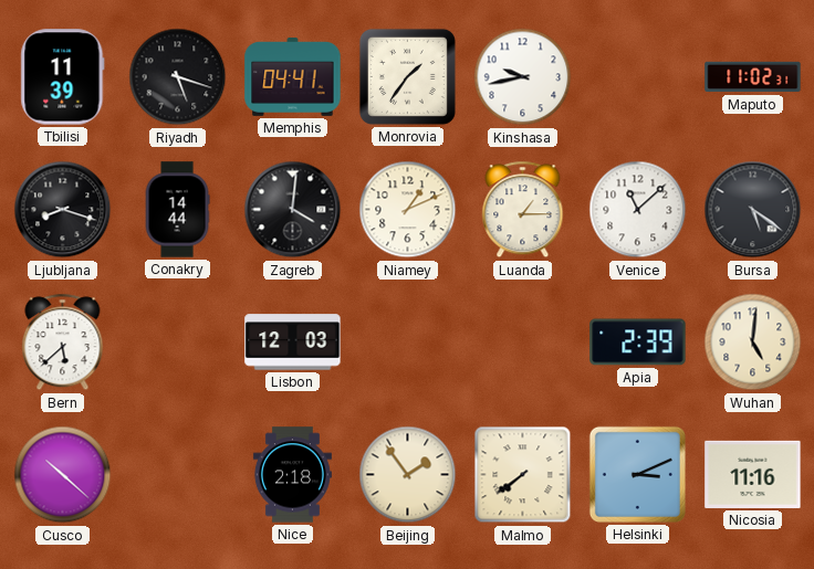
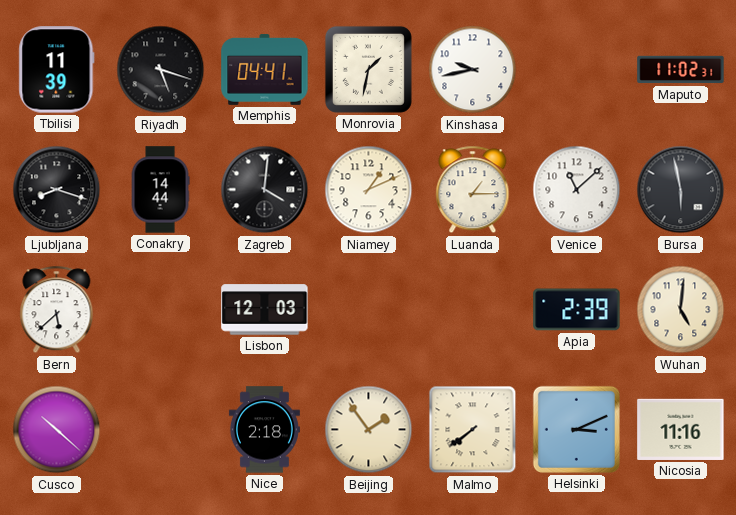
Monrovia: 1:36 -> 1:32
Bursa: 5:21 -> 5:58
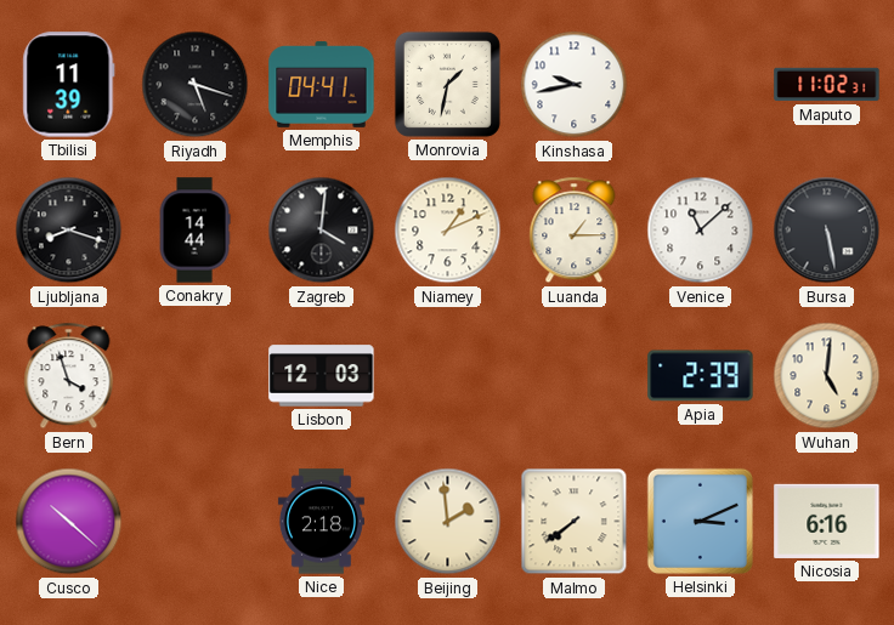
Bursa: 5:58 -> 5:28
Bern: 5:38 -> 3:57
Beijing: 1:54 -> 1:59
Nicosia: 11:16 -> 6:16
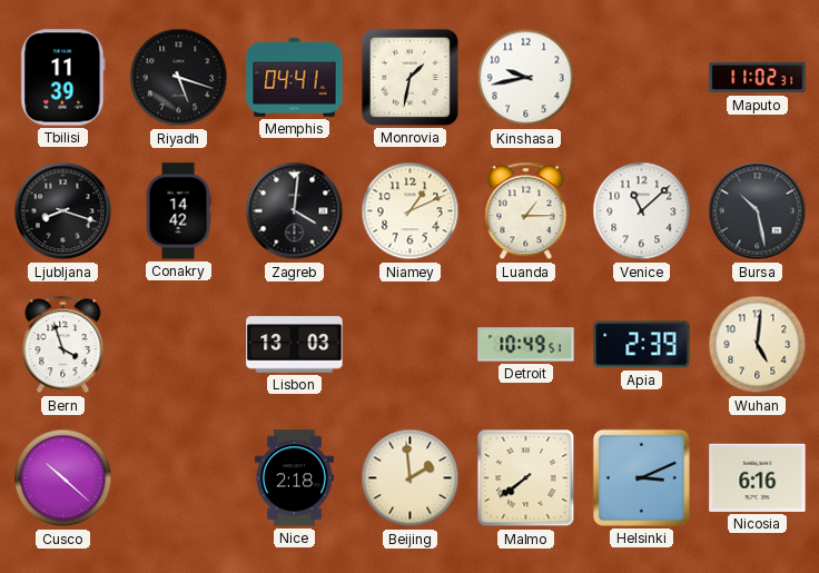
Conakry: 14:44 -> 14:42
Bursa: 5:28 -> 10:28
Lisbon: 12:03 -> 13:03
Detroit: none -> 10:49
